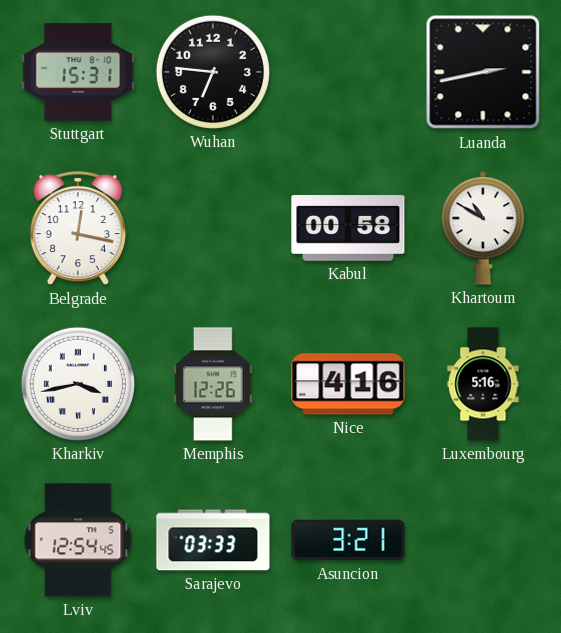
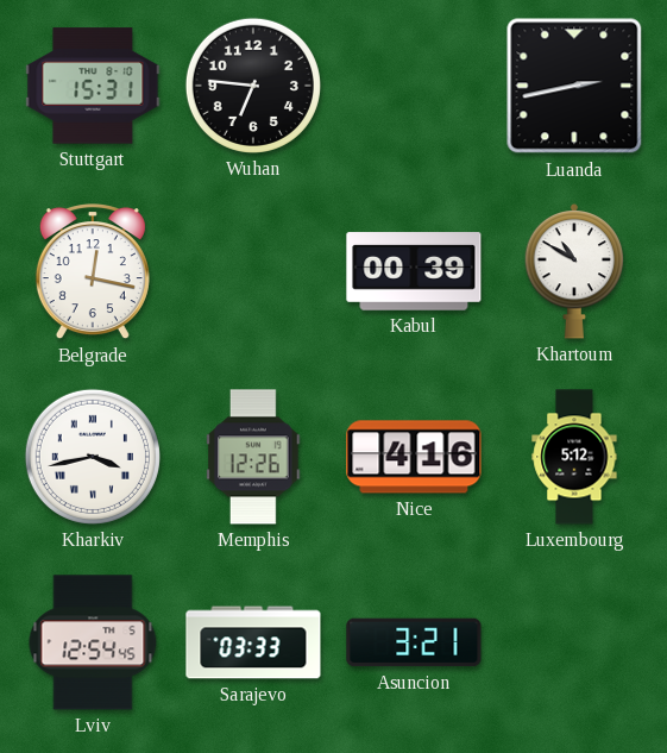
Kabul: 00:58 -> 00:39
Luxembourg: 5:16 -> 5:12
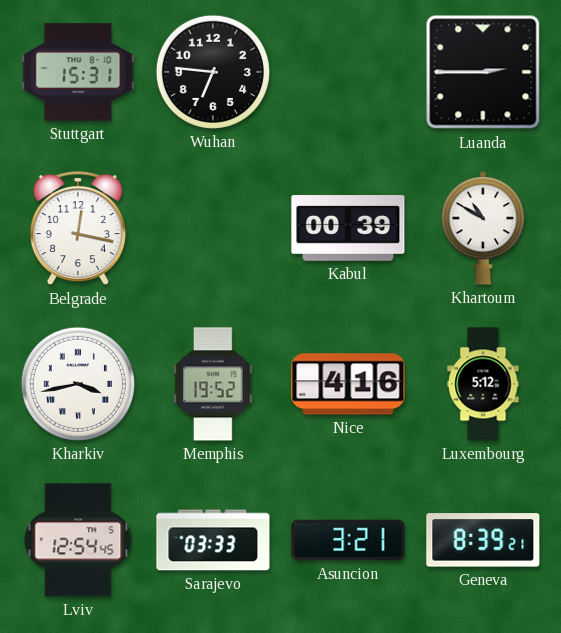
Luanda: 2:43 -> 2:45
Memphis: 12:26 -> 19:52
Geneva: none -> 8:39
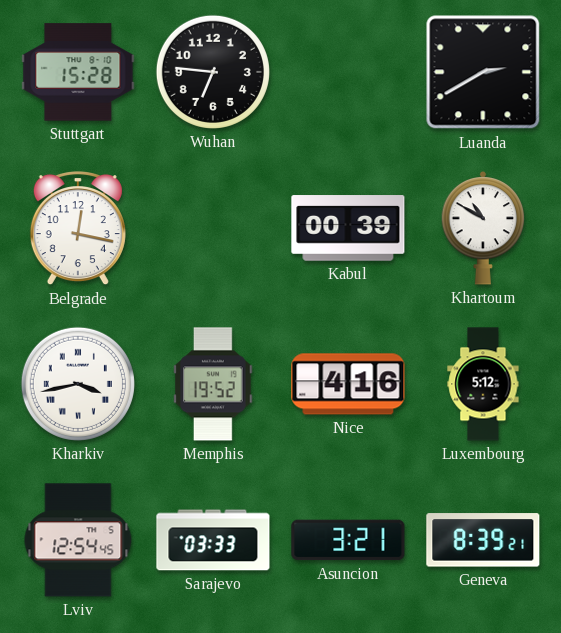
Stuttgart: 15:31 -> 15:28
Luanda: 2:45 -> 2:40
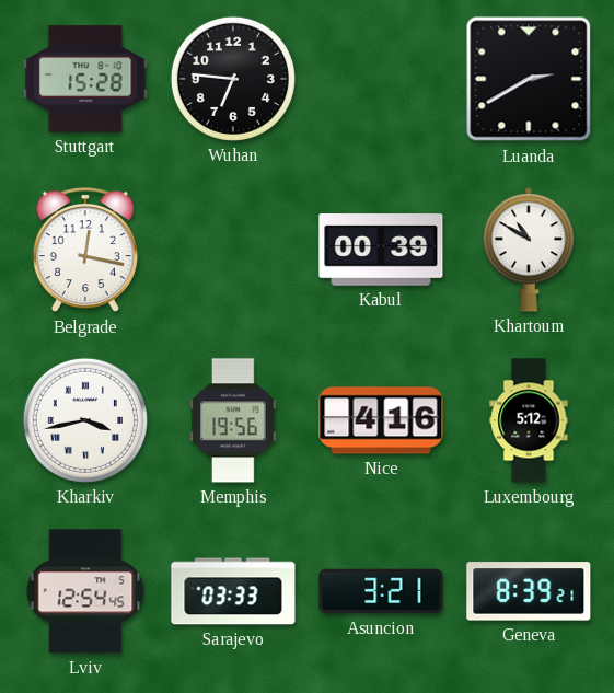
Memphis: 19:52 -> 19:56
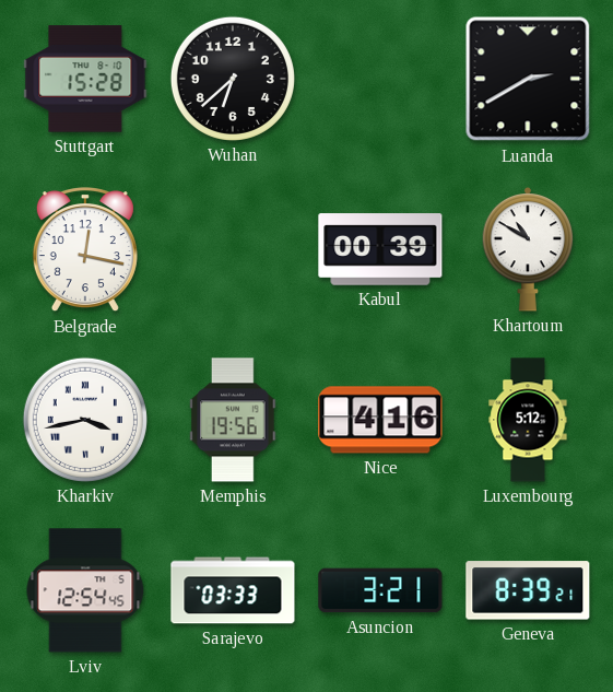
Wuhan: 6:46 -> 6:38
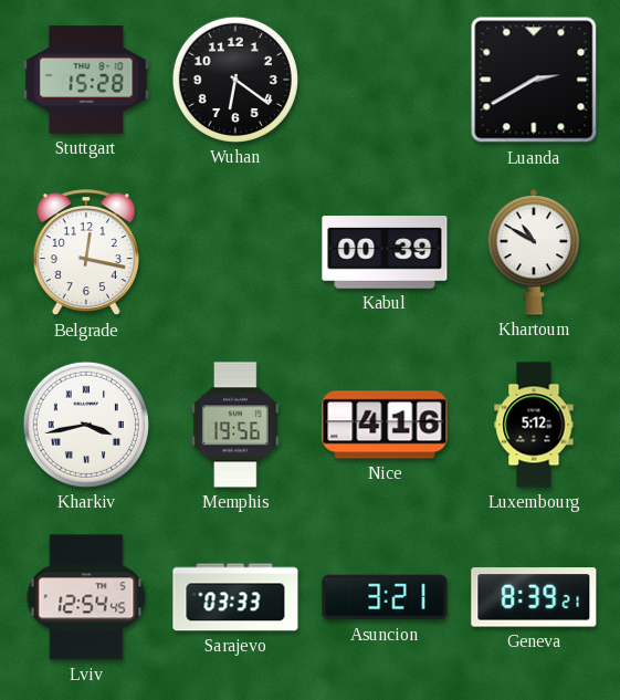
Wuhan: 6:38 -> 6:21
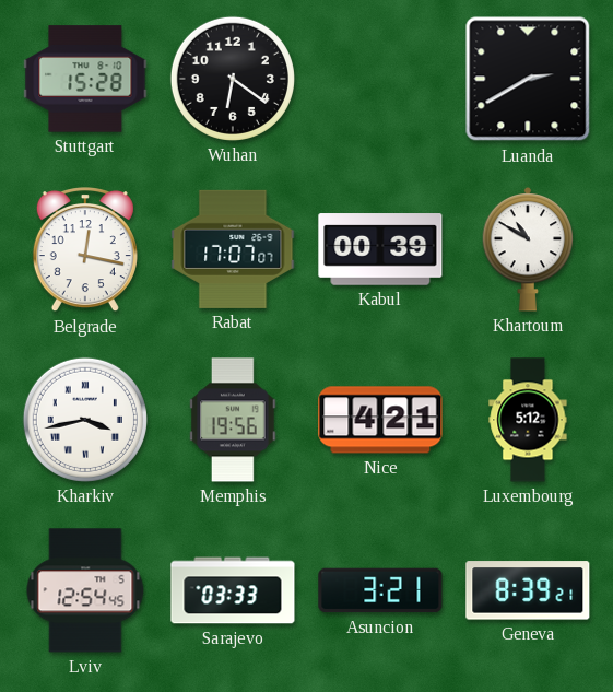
Rabat: none -> 17:07
Nice: 4:16 -> 4:21
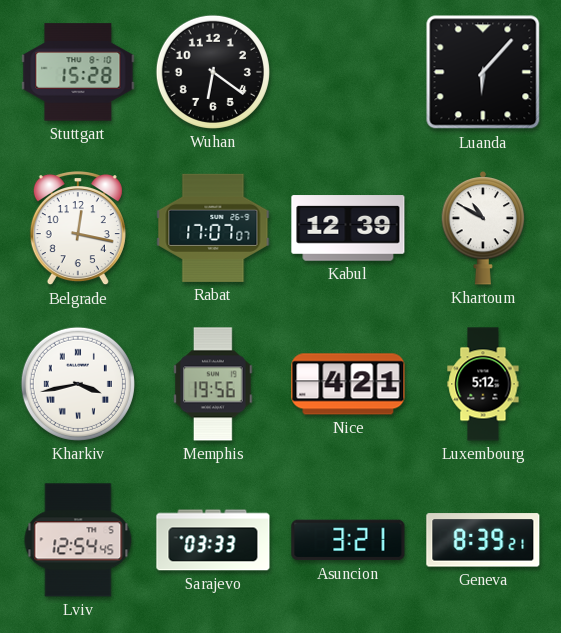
Luanda: 2:40 -> 6:07
Kabul: 00:39 -> 12:39
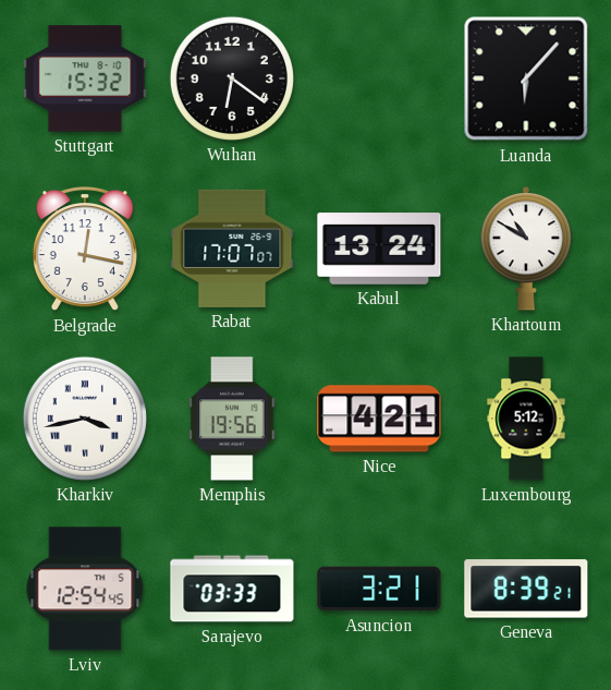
Stuttgart: 15:28 -> 15:32
Kabul: 12:39 -> 13:24
